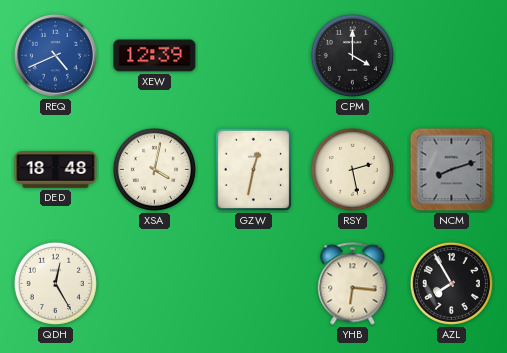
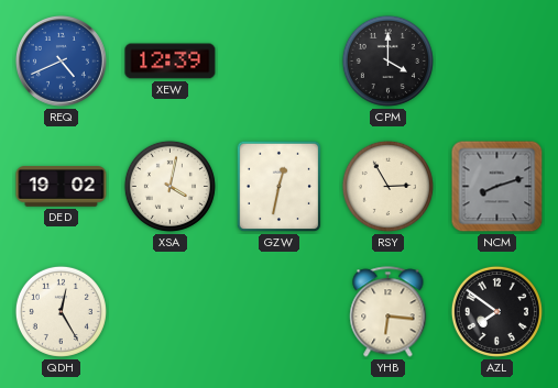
DED: 18:48 -> 19:02
RSY: 2:28 -> 2:55
AZL: 7:55 -> 7:51
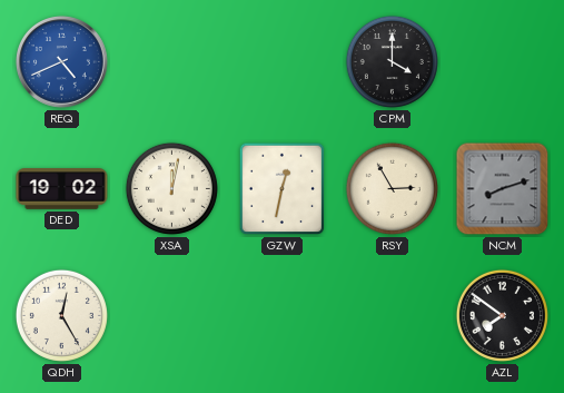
XEW: 12:39 -> none
XSA: 4:02 -> 12:02
YHB: 6:16 -> none
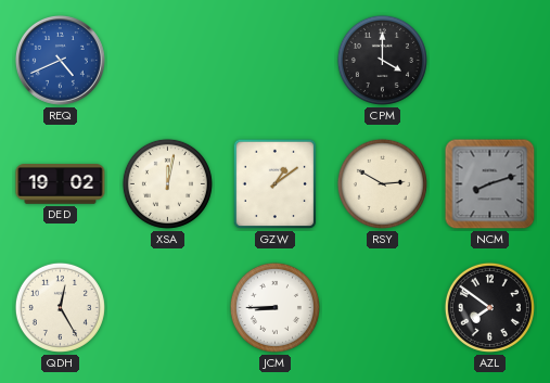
GZW: 12:32 -> 1:09
RSY: 2:55 -> 2:50
JCM: none -> 8:45
